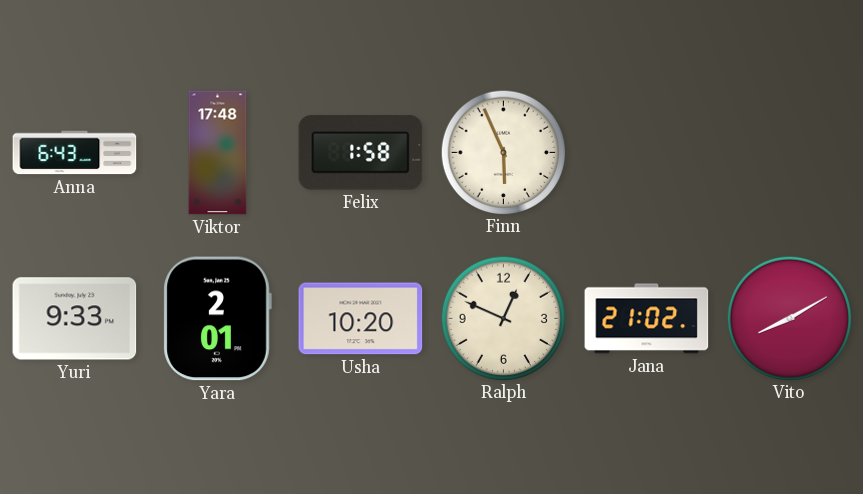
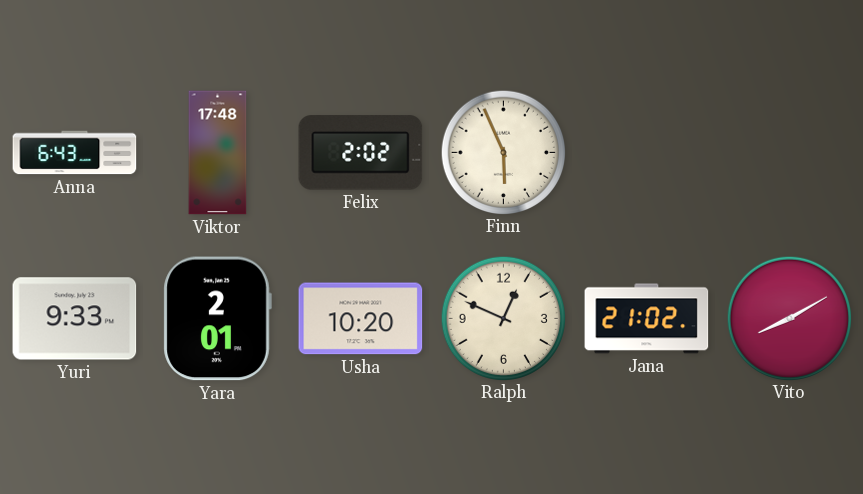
Felix: 1:58 -> 2:02
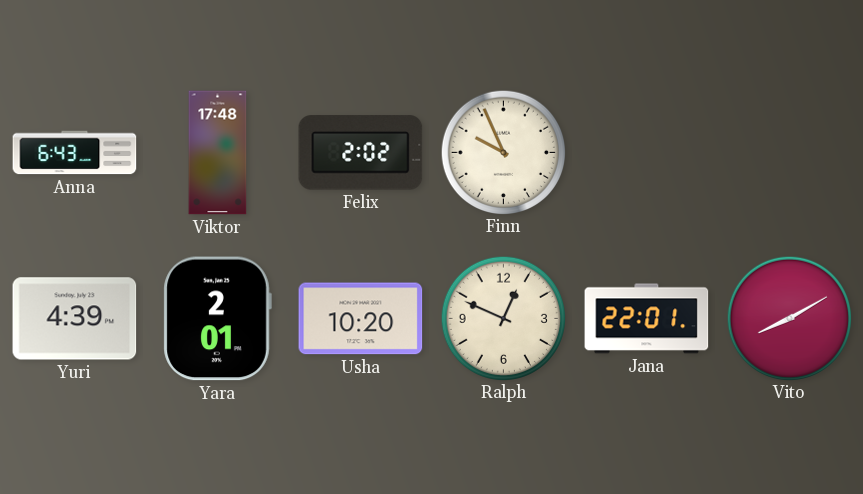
Finn: 5:56 -> 9:56
Yuri: 9:33 -> 4:39
Jana: 21:02 -> 22:01
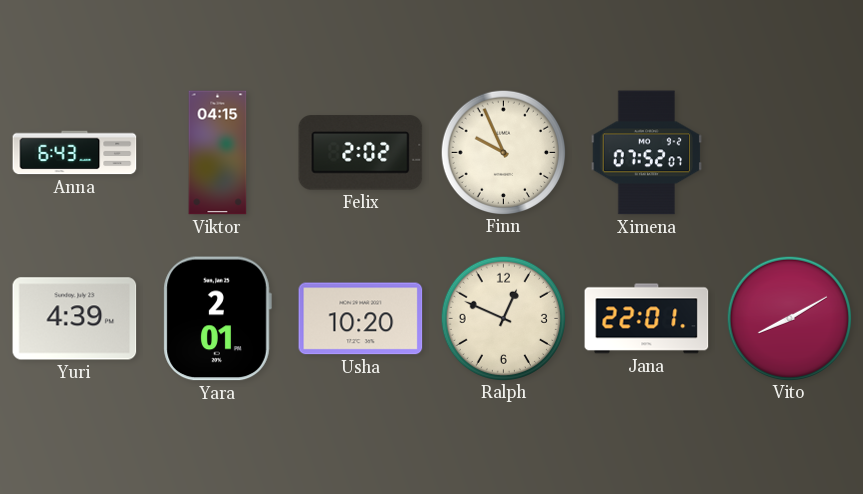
Viktor: 17:48 -> 04:15
Ximena: none -> 07:52
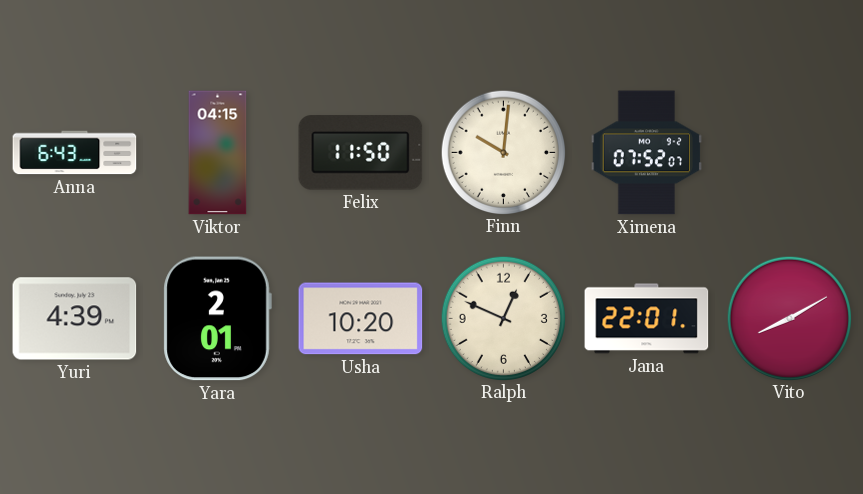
Felix: 2:02 -> 11:50
Finn: 9:56 -> 10:01
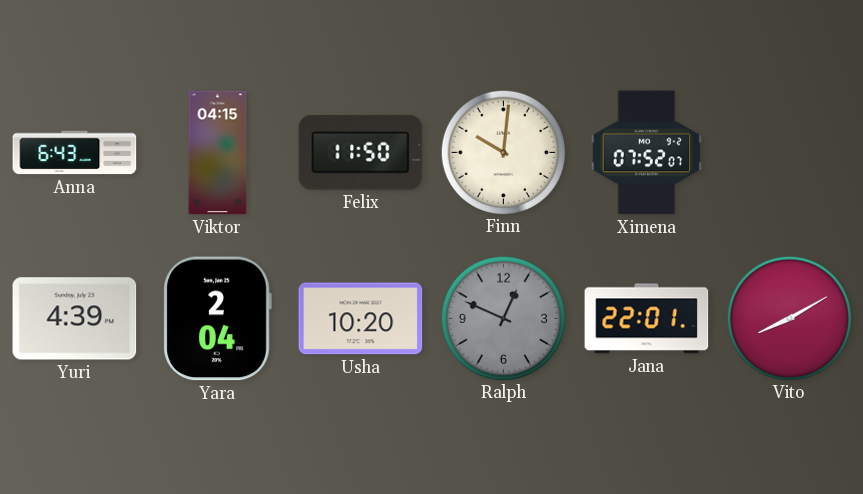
Yara: 2:01 -> 2:04
Ralph dial: cream -> grey
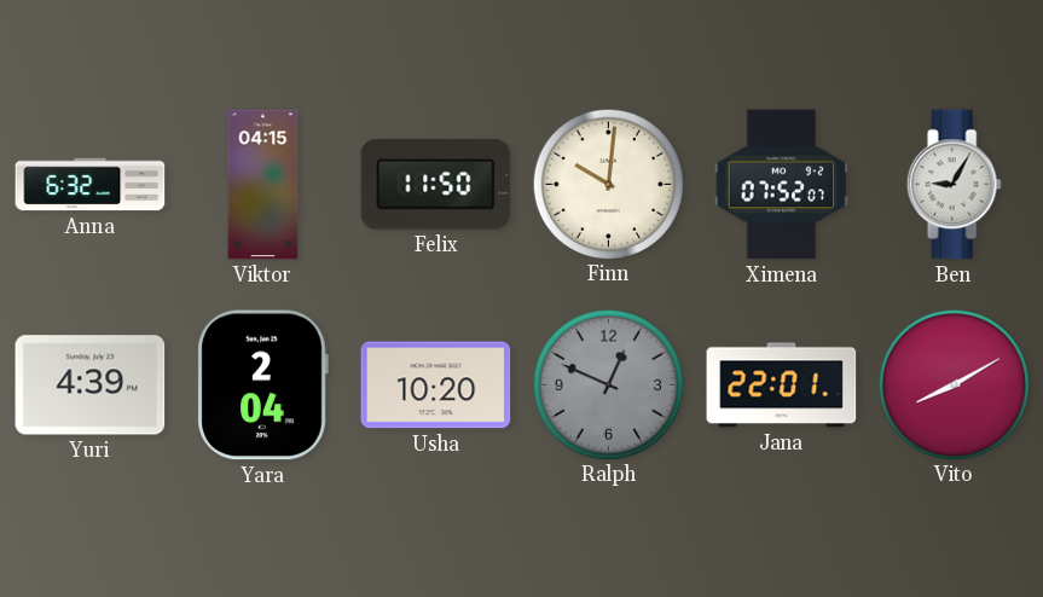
Anna: 6:43 -> 6:32
Ben: none -> 9:05
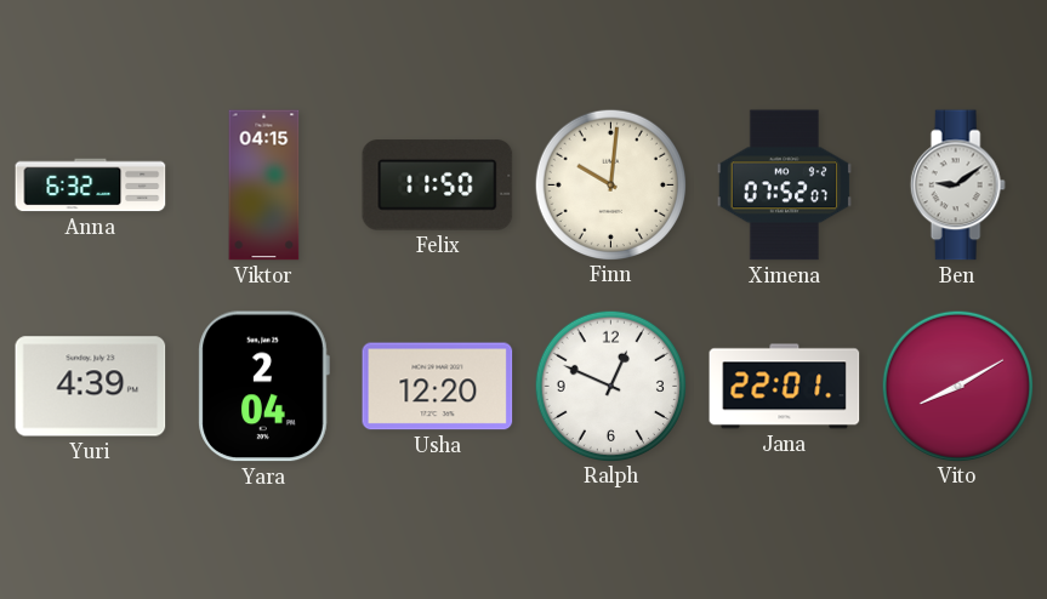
Ben: 9:05 -> 9:09
Usha: 10:20 -> 12:20
Ralph dial: grey -> white
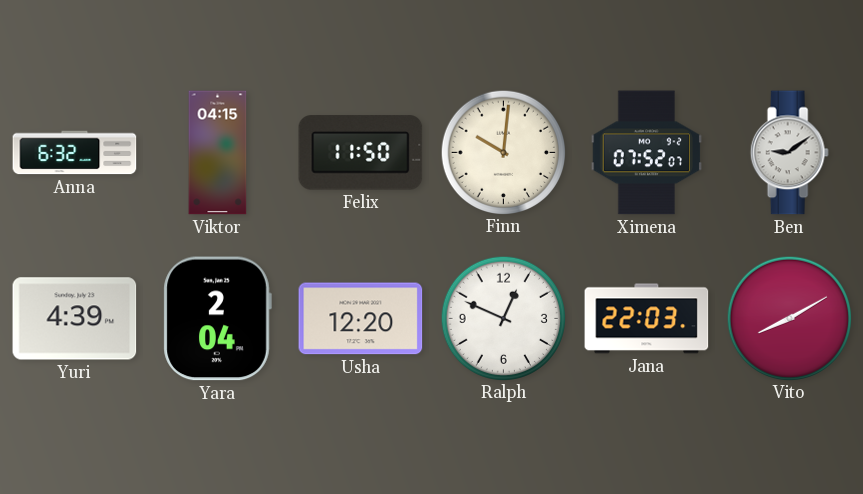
Jana: 22:01 -> 22:03
